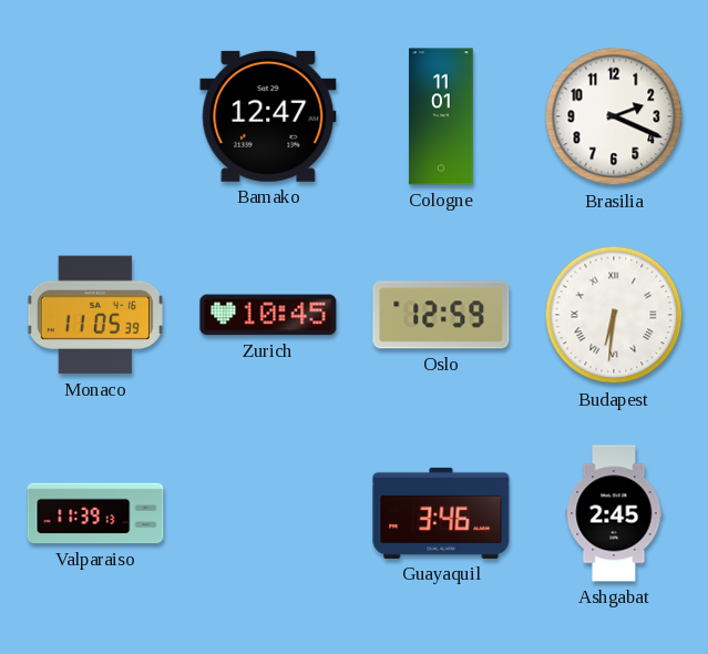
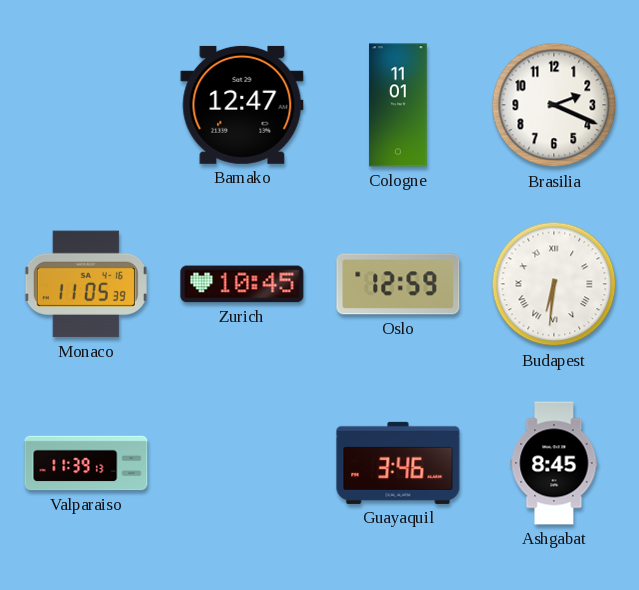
Ashgabat: 2:45 -> 8:45
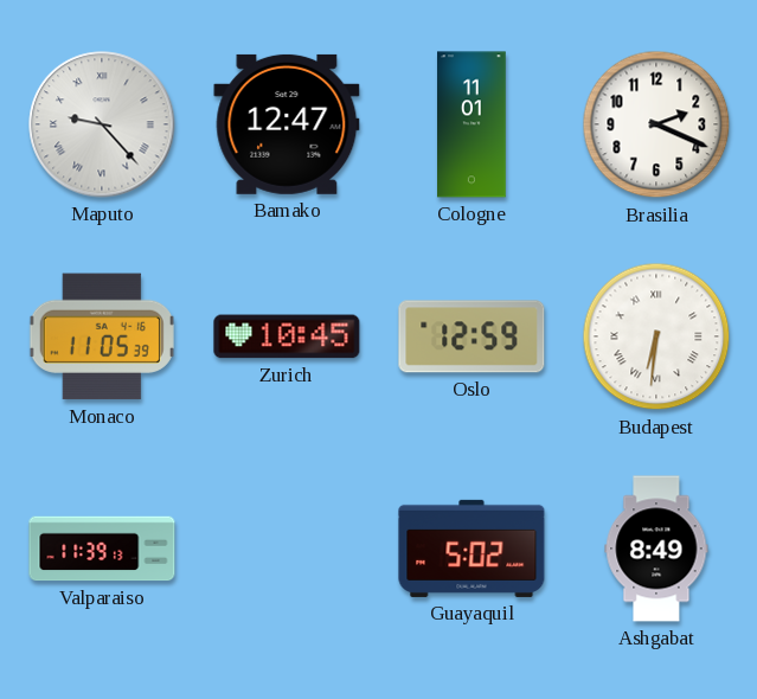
Maputo: none -> 9:23
Guayaquil: 3:46 -> 5:02
Ashgabat: 8:45 -> 8:49
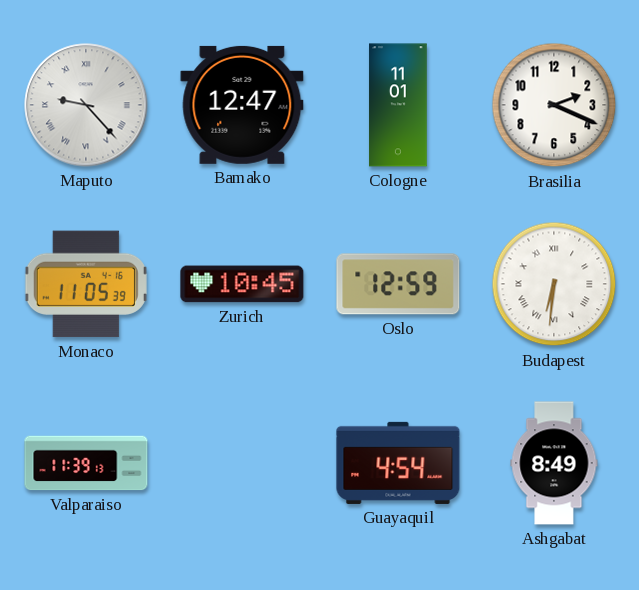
Guayaquil: 5:02 -> 4:54
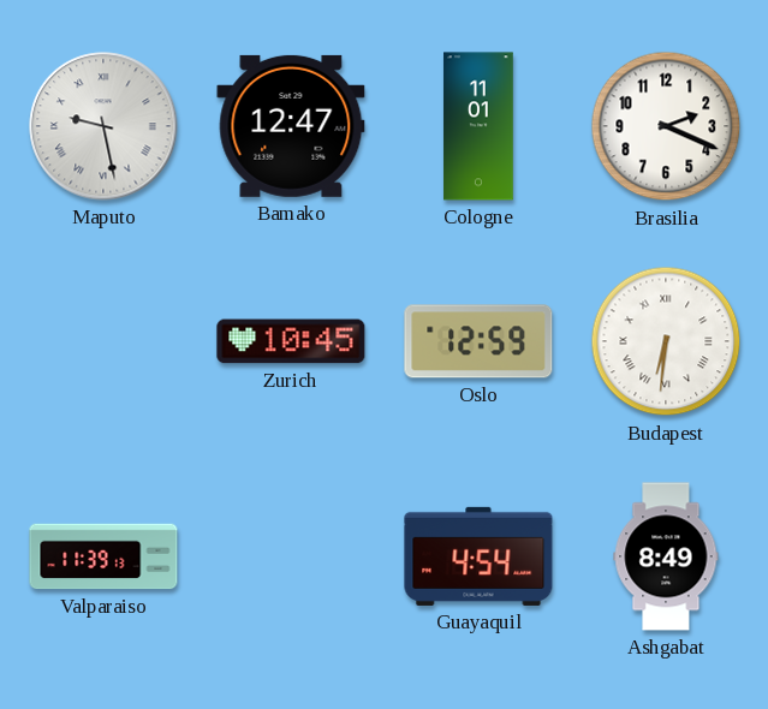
Maputo: 9:23 -> 9:28
Monaco: 11:05 -> none
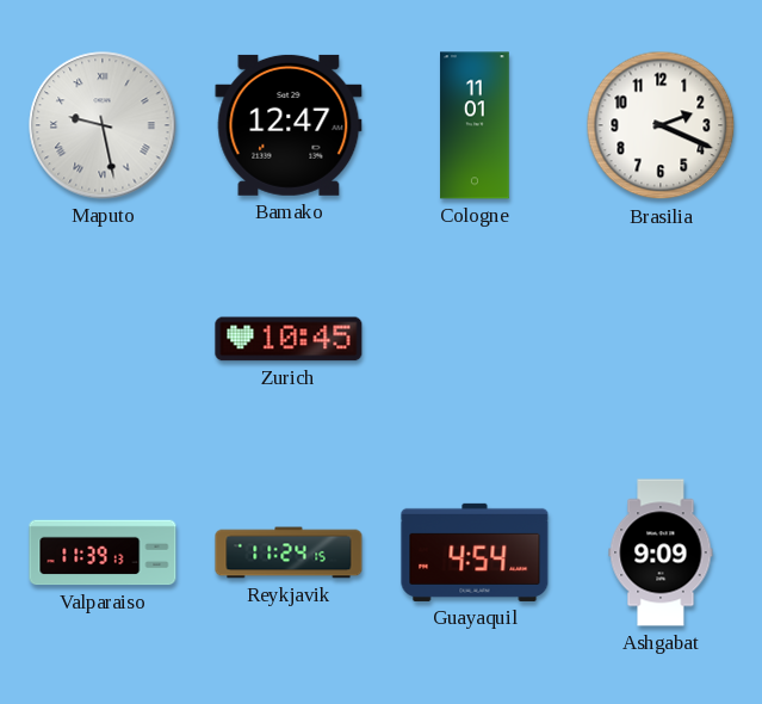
Oslo: 12:59 -> none
Budapest: 6:31 -> none
Reykjavik: none -> 11:24
Ashgabat: 8:49 -> 9:09
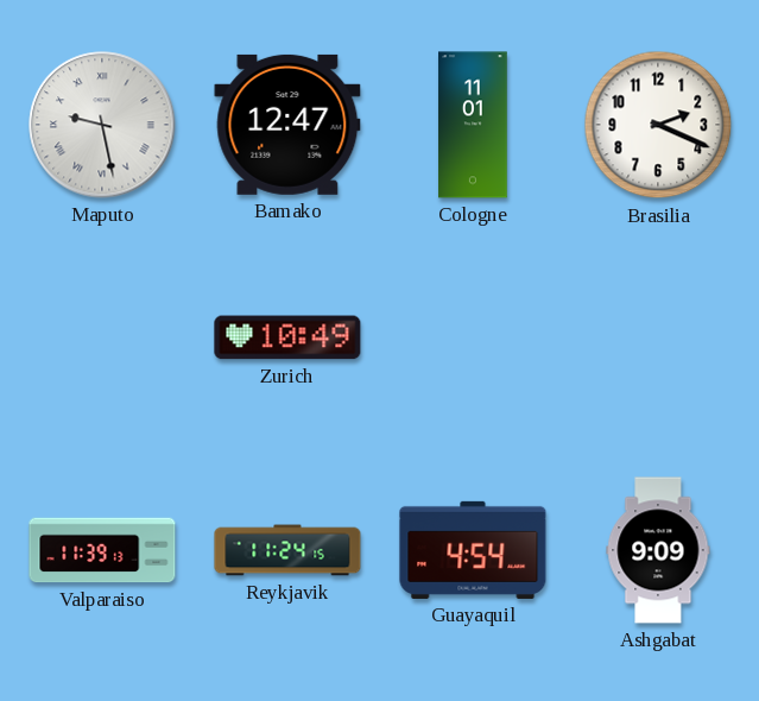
Zurich: 10:45 -> 10:49
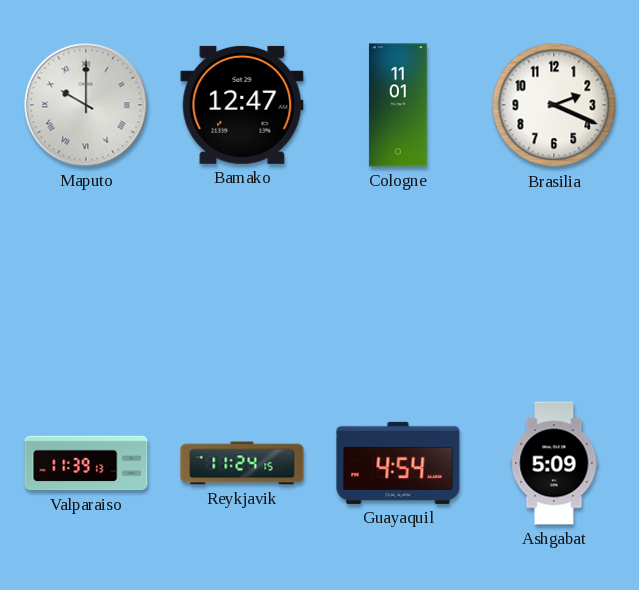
Maputo: 9:28 -> 10:00
Zurich: 10:49 -> none
Ashgabat: 9:09 -> 5:09
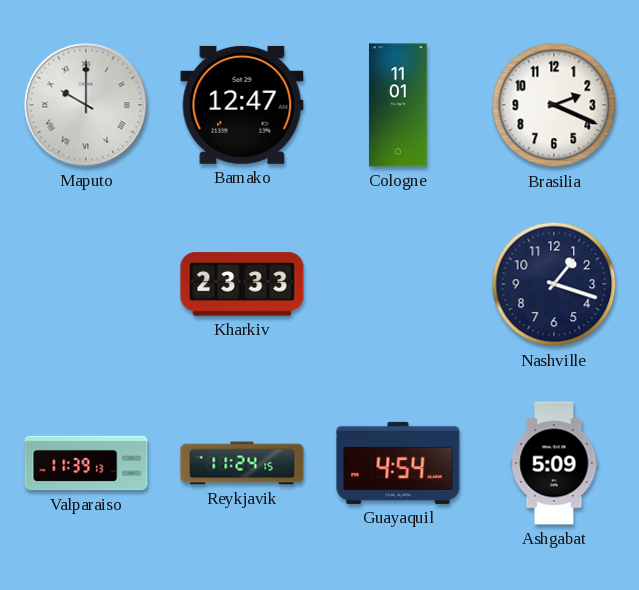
Kharkiv: none -> 23:33
Nashville: none -> 1:18
